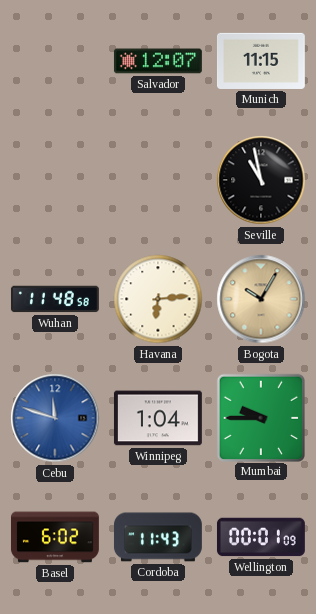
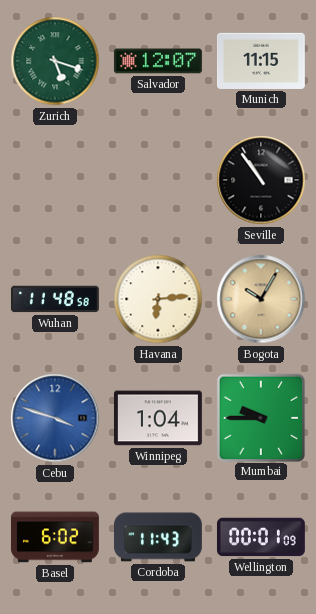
Zurich: none -> 5:18
Seville: 10:58 -> 10:54
Cebu: 11:48 -> 3:48
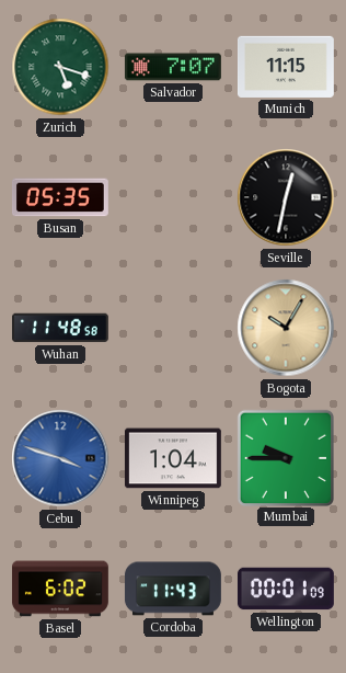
Salvador: 12:07 -> 7:07
Busan: none -> 05:35
Seville: 10:54 -> 12:32
Havana: 6:14 -> none
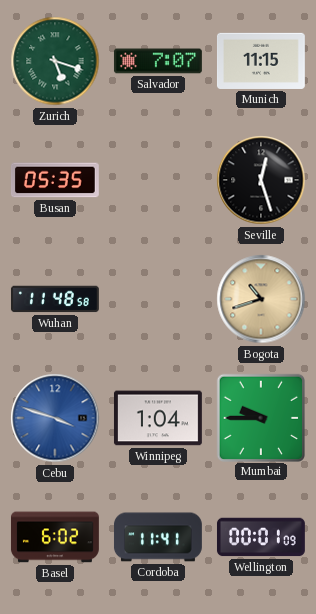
Seville: 12:32 -> 12:27
Bogota: 10:05 -> 10:42
Cordoba: 11:43 -> 11:41
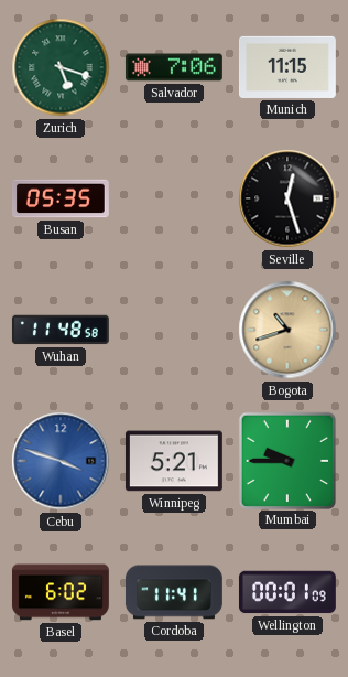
Salvador: 7:07 -> 7:06
Winnipeg: 1:04 -> 5:21
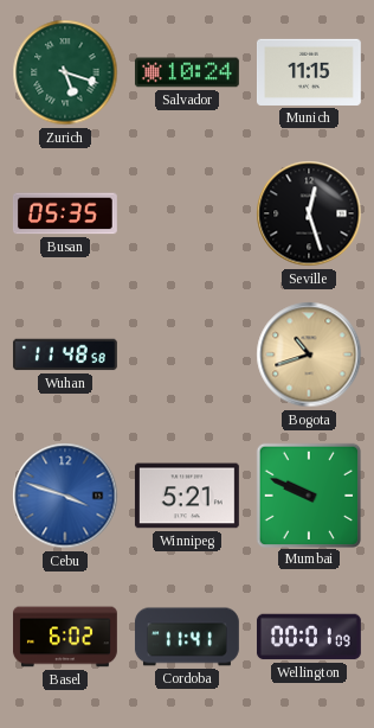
Salvador: 7:06 -> 10:24
Mumbai: 9:45 -> 9:49
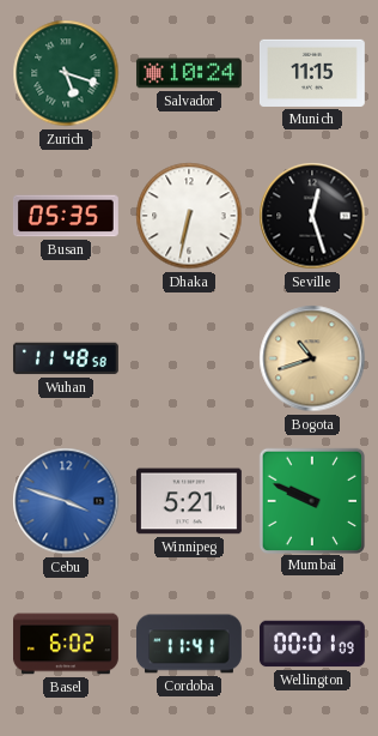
Dhaka: none -> 6:32
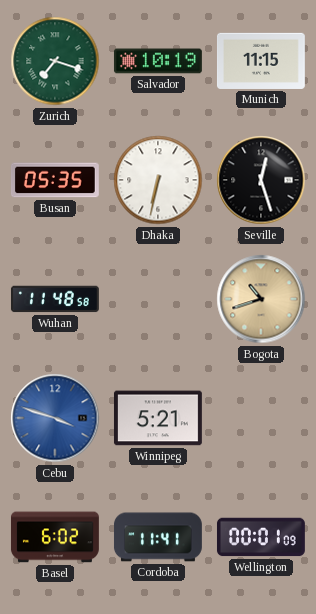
Zurich: 5:18 -> 7:18
Salvador: 10:24 -> 10:19
Mumbai: 9:49 -> none
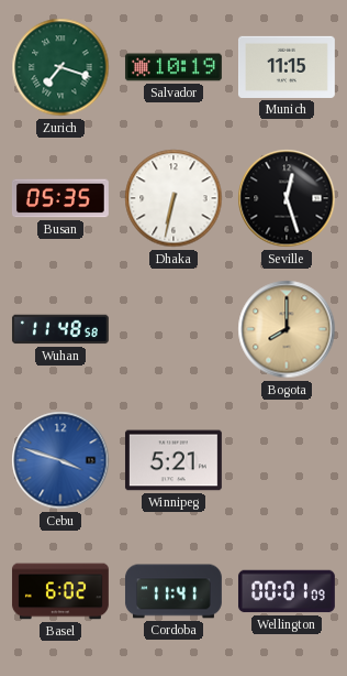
Bogota: 10:42 -> 8:00
